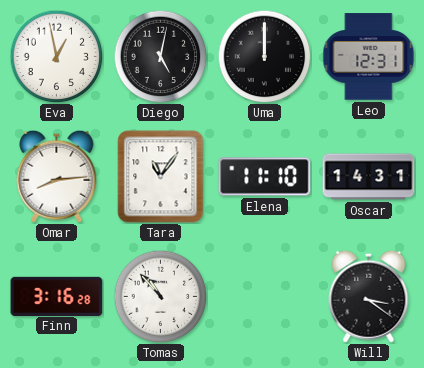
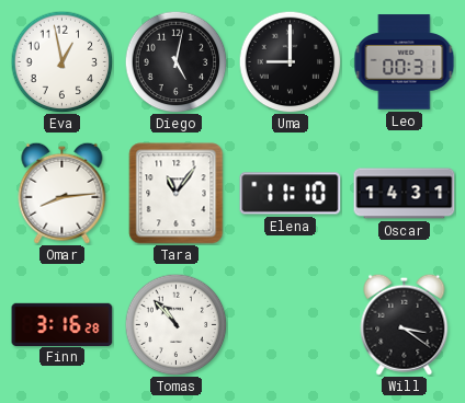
Uma: 12:00 -> 9:00
Leo: 12:31 -> 00:31
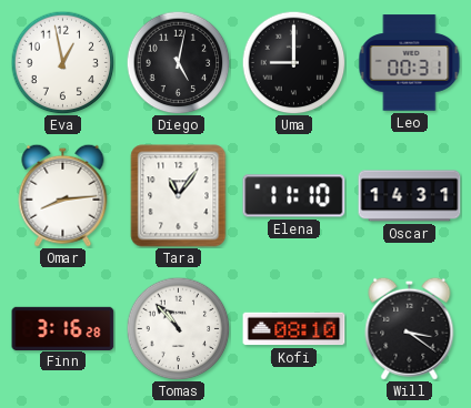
Kofi: none -> 08:10
